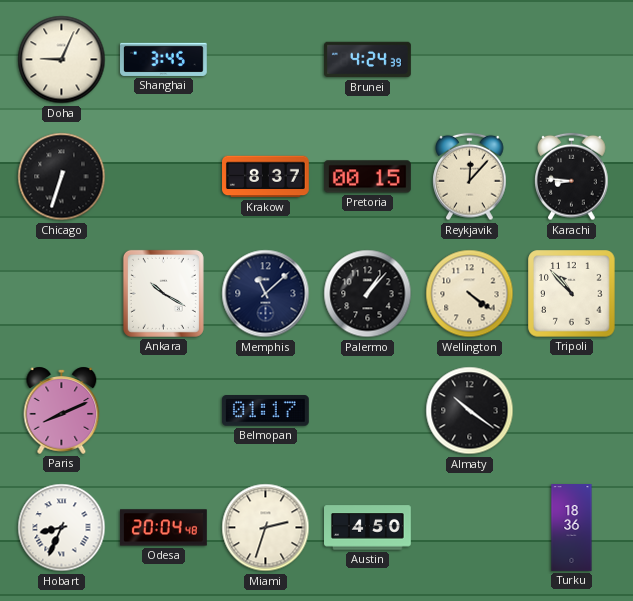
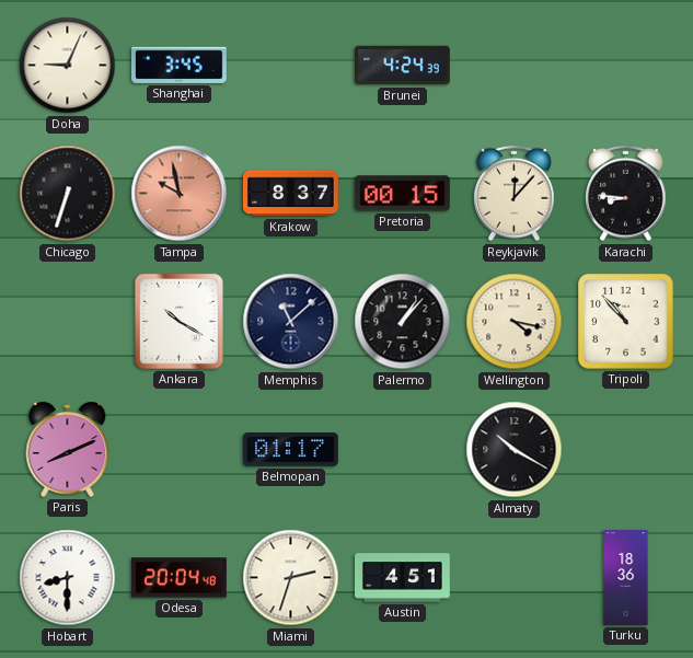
Tampa: none -> 9:58
Wellington: 4:21 -> 4:17
Almaty: 10:21 -> 10:20
Hobart: 8:34 -> 8:30
Austin: 4:50 -> 4:51
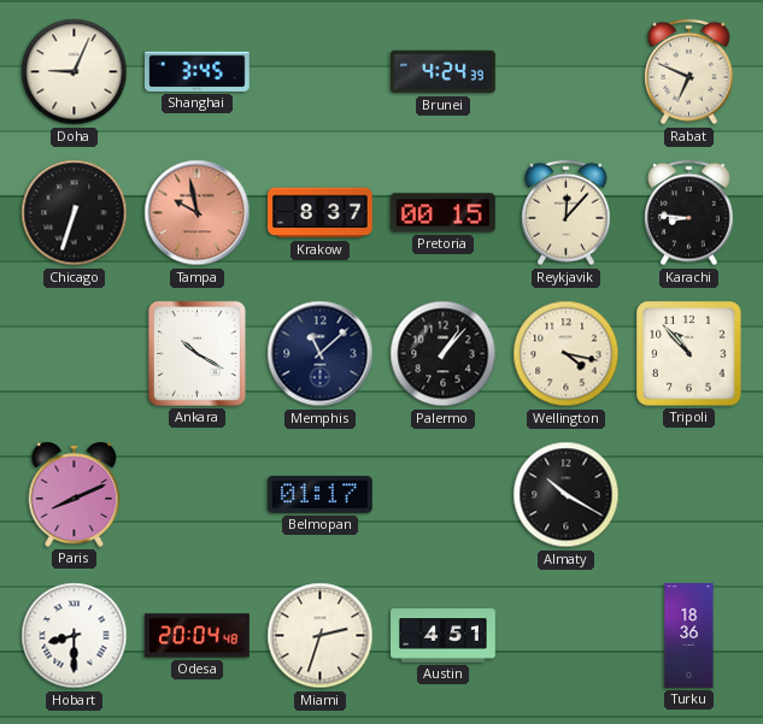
Rabat: none -> 6:49
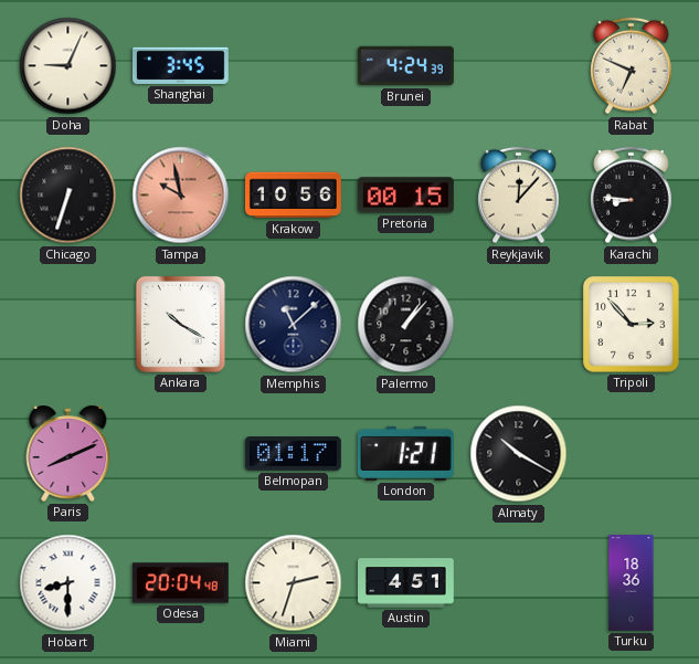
Krakow: 8:37 -> 10:56
Wellington: 4:17 -> none
Tripoli: 10:53 -> 2:53
London: none -> 1:21
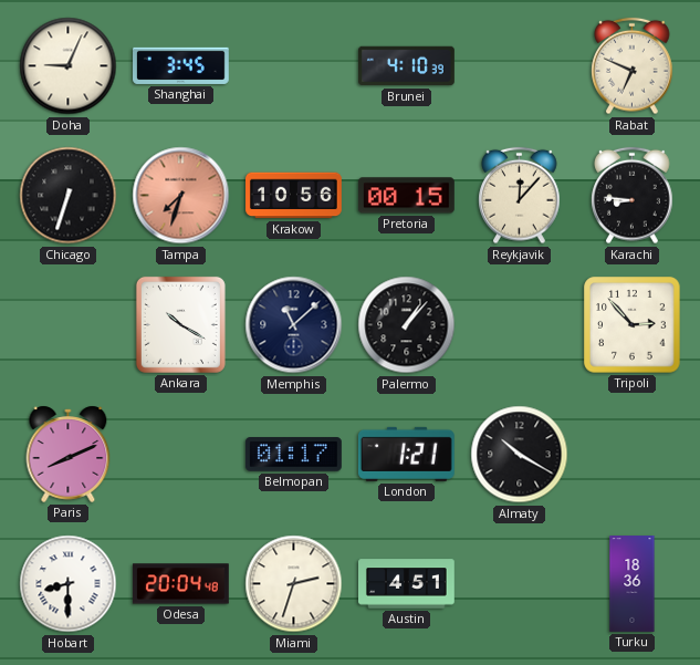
Brunei: 4:24 -> 4:10
Tampa: 9:58 -> 7:33
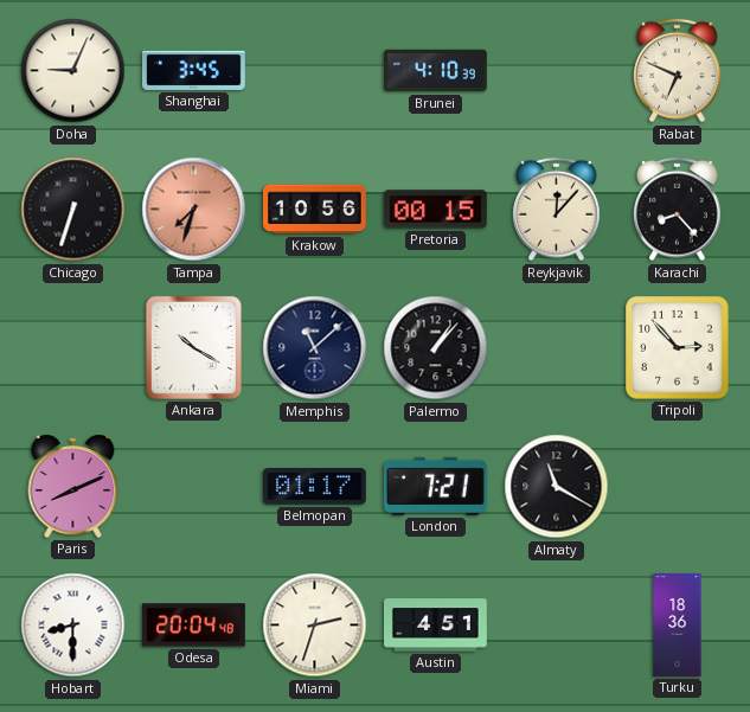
Karachi: 8:46 -> 8:23
London: 1:21 -> 7:21
Almaty: 10:20 -> 11:20
